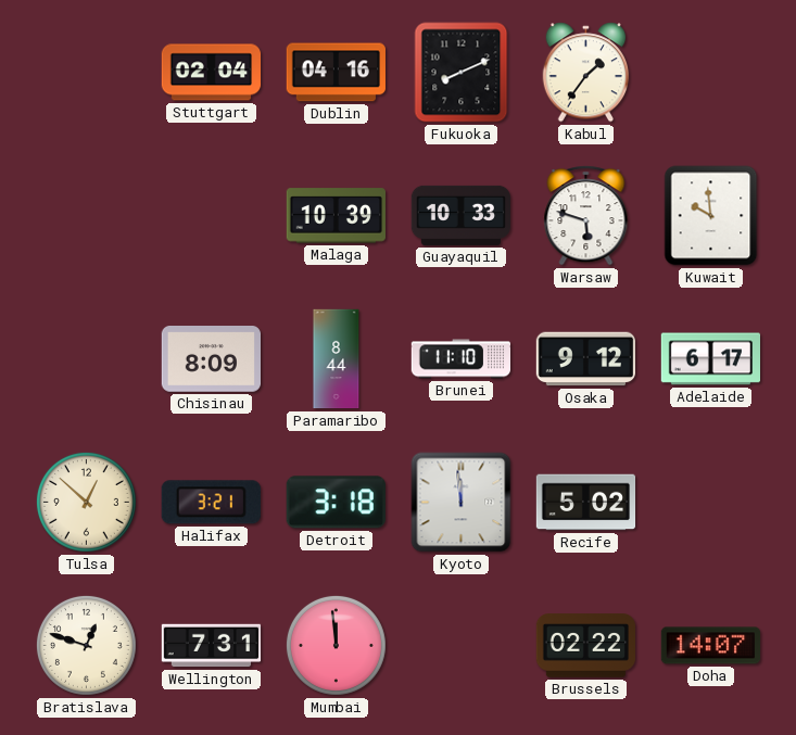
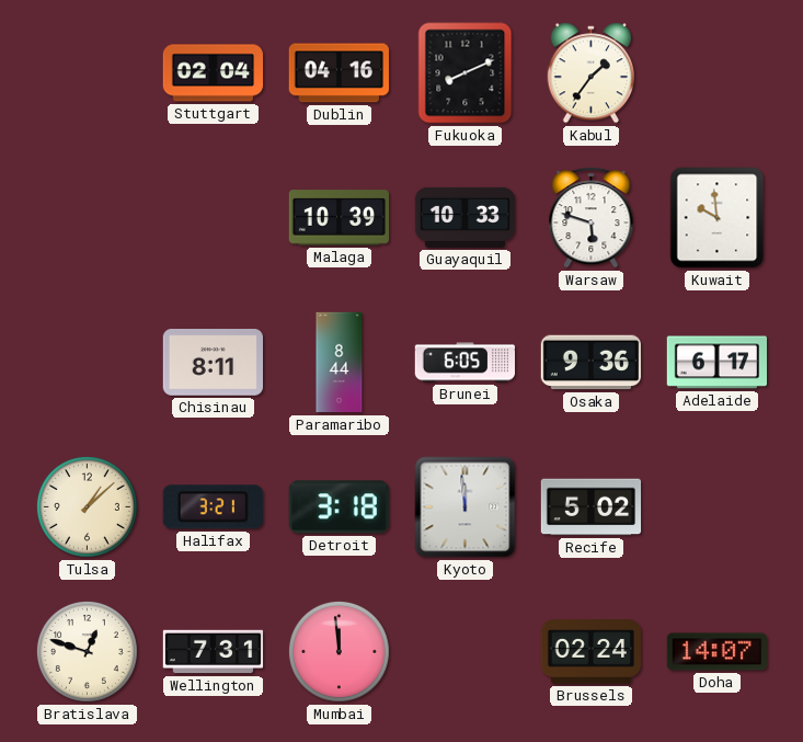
Chisinau: 8:09 -> 8:11
Brunei: 11:10 -> 6:05
Osaka: 9:12 -> 9:36
Tulsa: 12:52 -> 1:08
Brussels: 02:22 -> 02:24
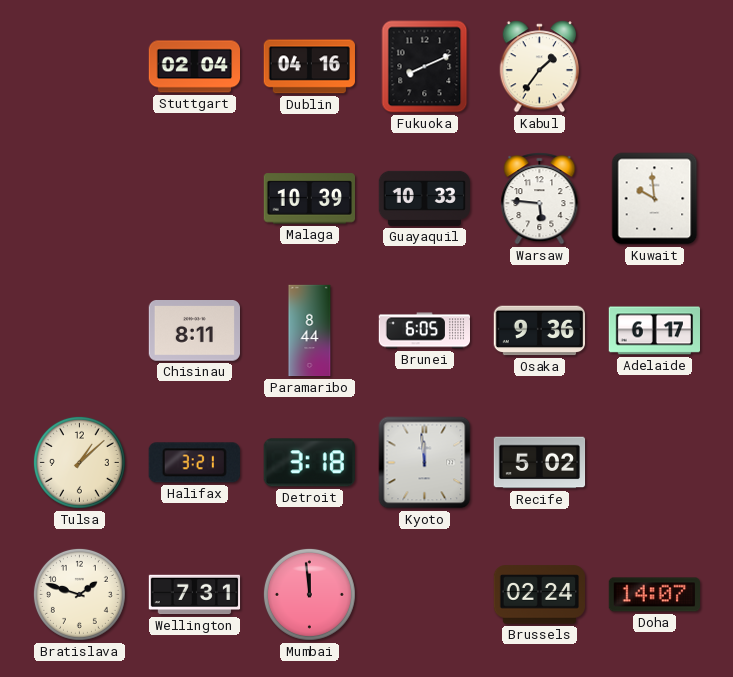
Warsaw: 5:48 -> 5:46
Bratislava: 12:48 -> 1:48
